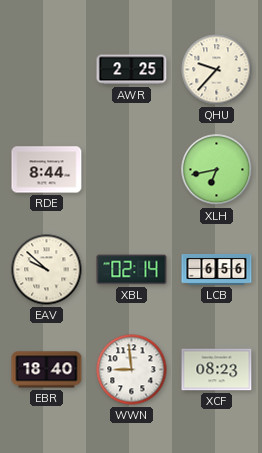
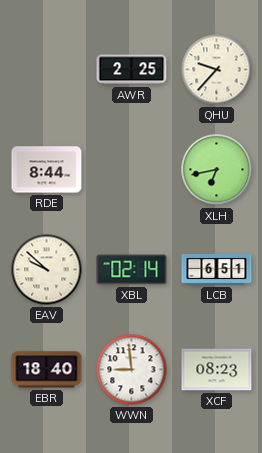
LCB: 6:56 -> 6:51
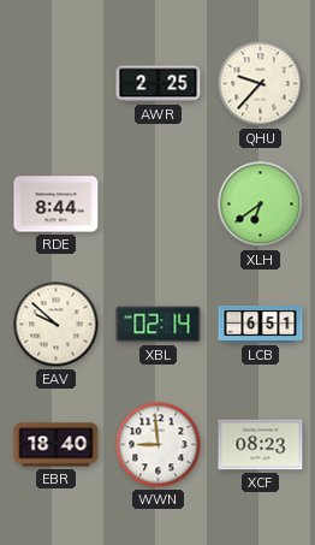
XLH: 6:43 -> 6:39
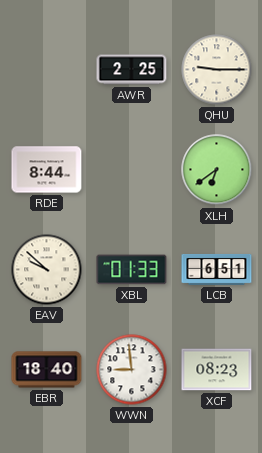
QHU: 9:37 -> 9:15
XBL: 02:14 -> 01:33
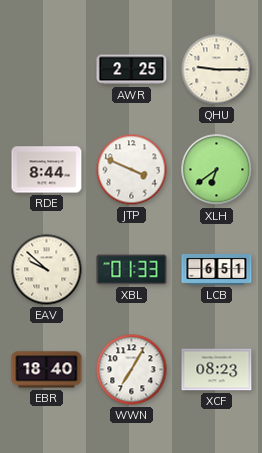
JTP: none -> 3:49
WWN: 8:59 -> 7:05
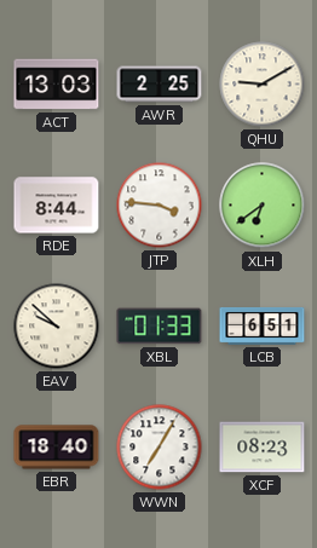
ACT: none -> 13:03
QHU: 9:15 -> 9:10
JTP: 3:49 -> 3:46
